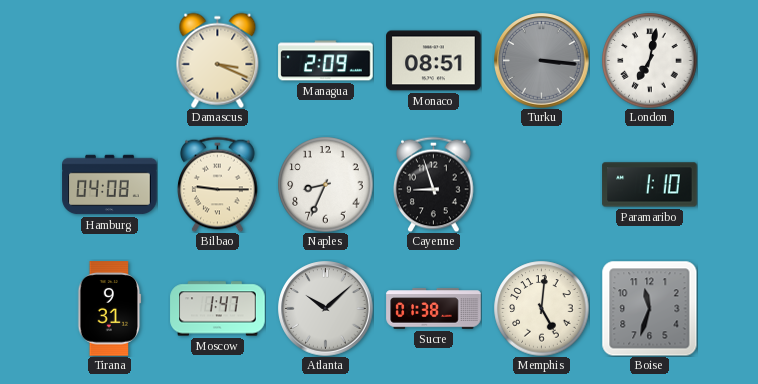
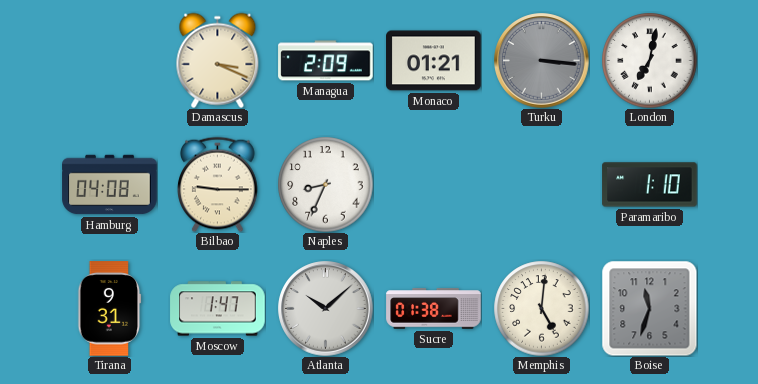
Monaco: 08:51 -> 01:21
Cayenne: 8:57 -> none
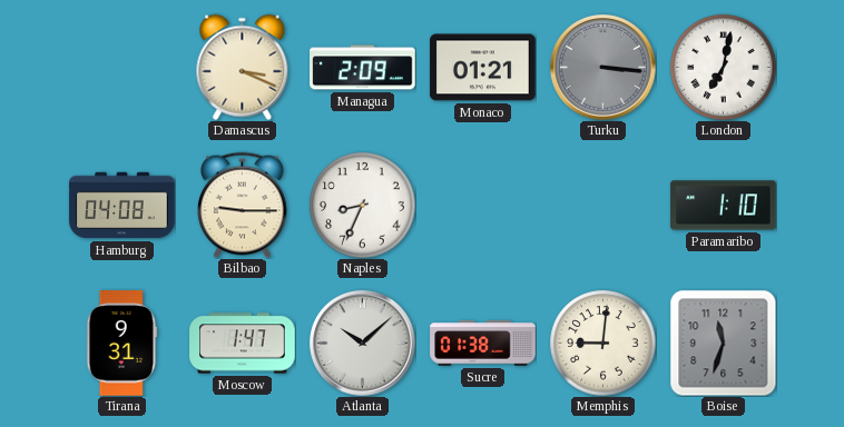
Memphis: 5:01 -> 9:01
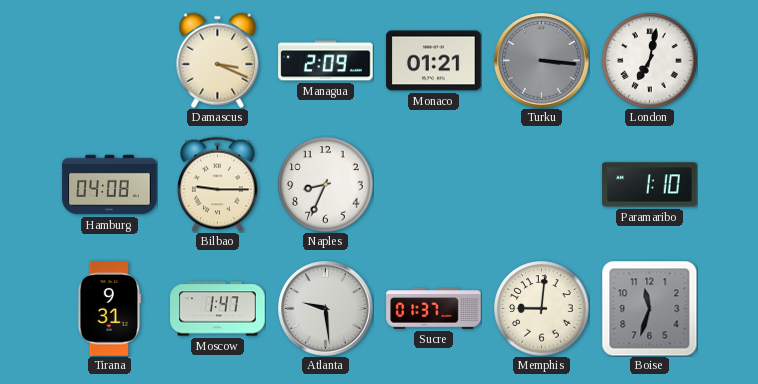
Atlanta: 10:08 -> 9:29
Sucre: 01:38 -> 01:37
